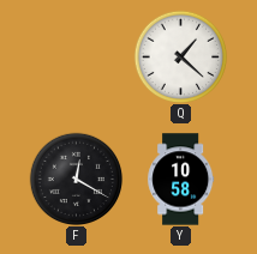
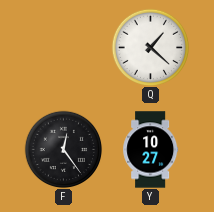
F: 12:20 -> 12:24
Y: 10:58 -> 10:27
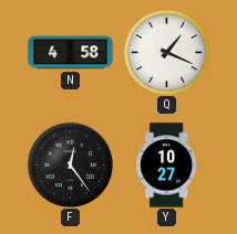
N: none -> 4:58
Q: 1:22 -> 1:19
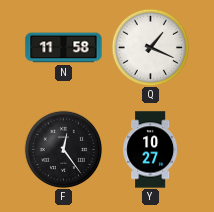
N: 4:58 -> 11:58
